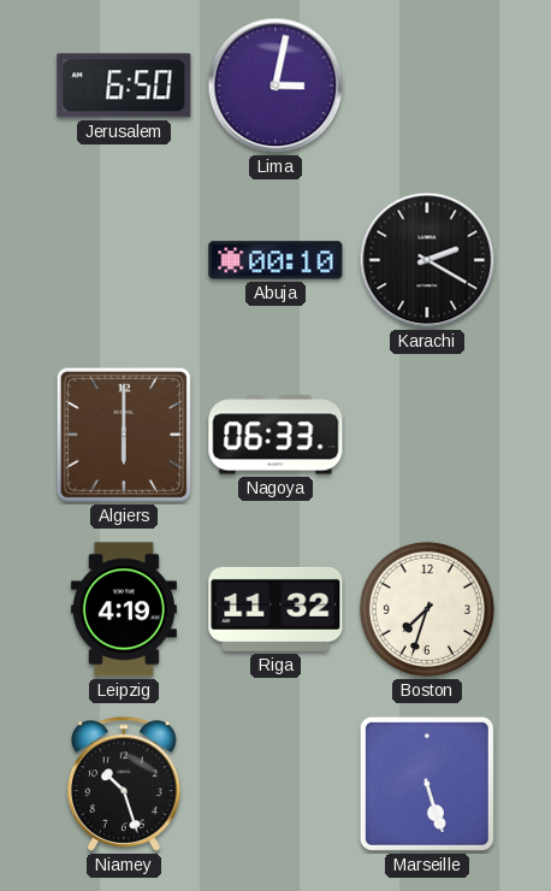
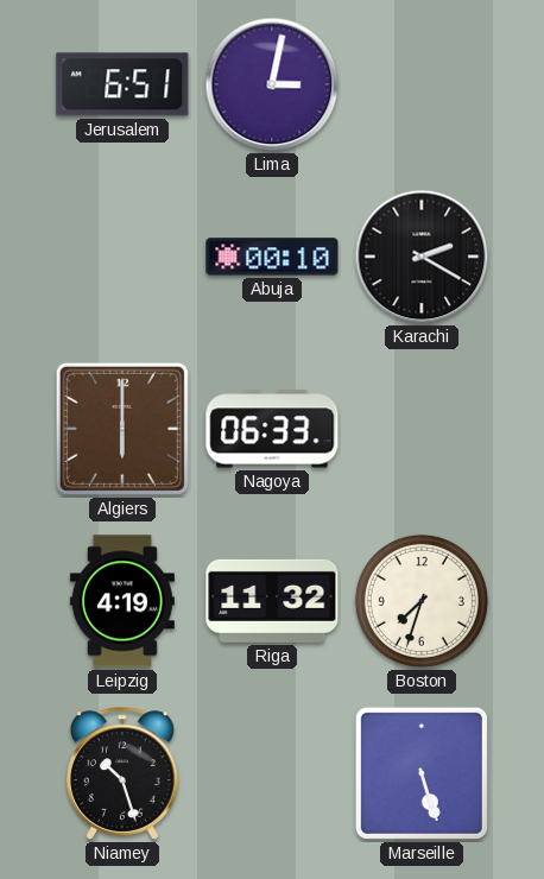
Jerusalem: 6:50 -> 6:51
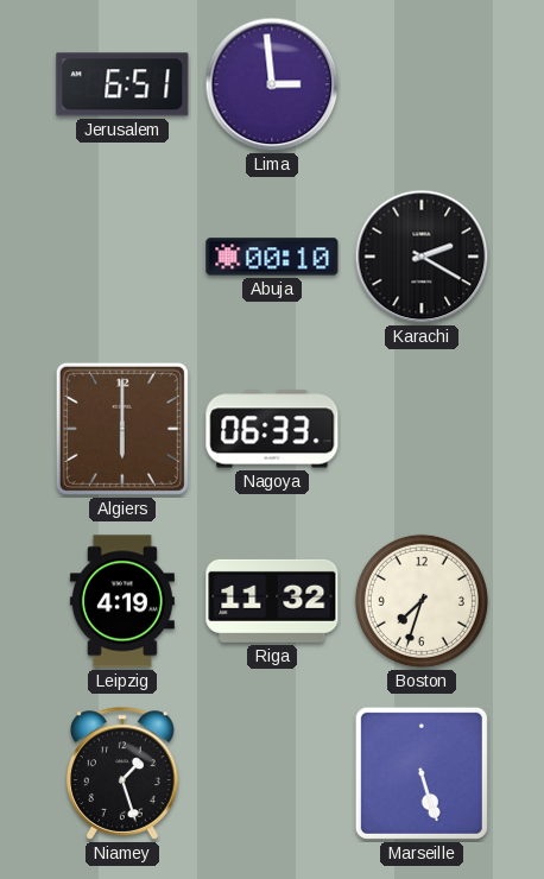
Lima: 3:02 -> 2:59
Niamey: 10:27 -> 1:27
